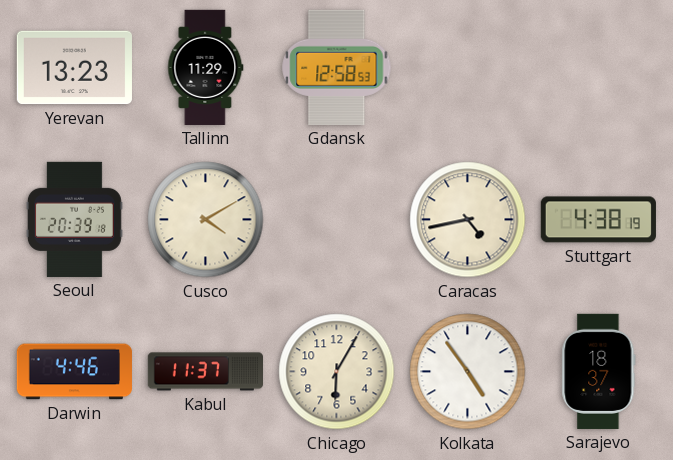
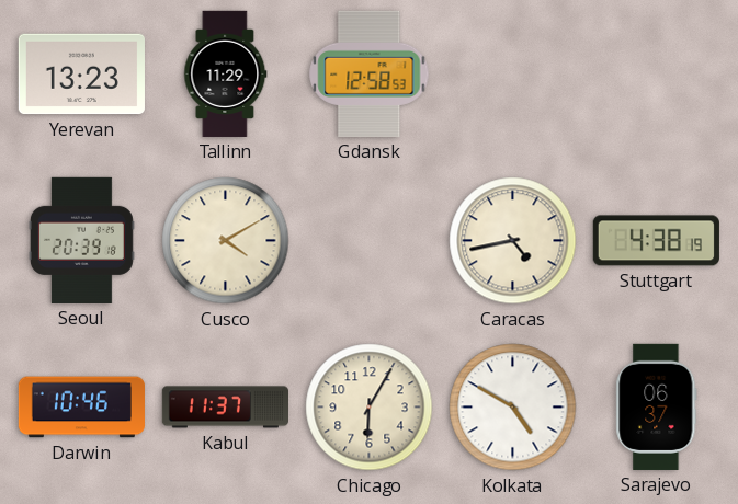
Darwin: 4:46 -> 10:46
Kolkata: 4:54 -> 4:50
Sarajevo: 18:37 -> 06:37
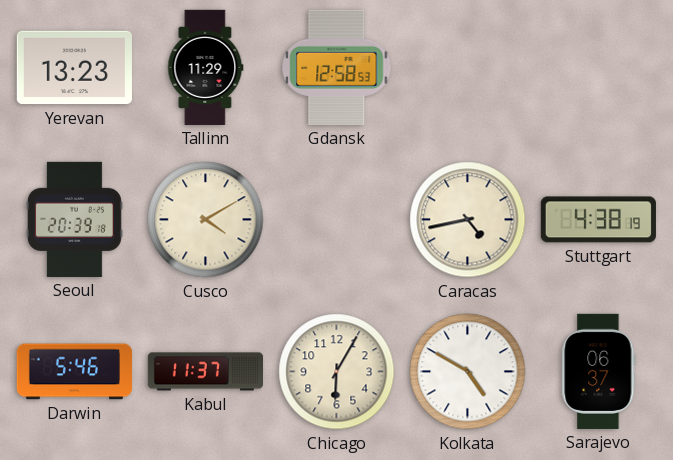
Darwin: 10:46 -> 5:46
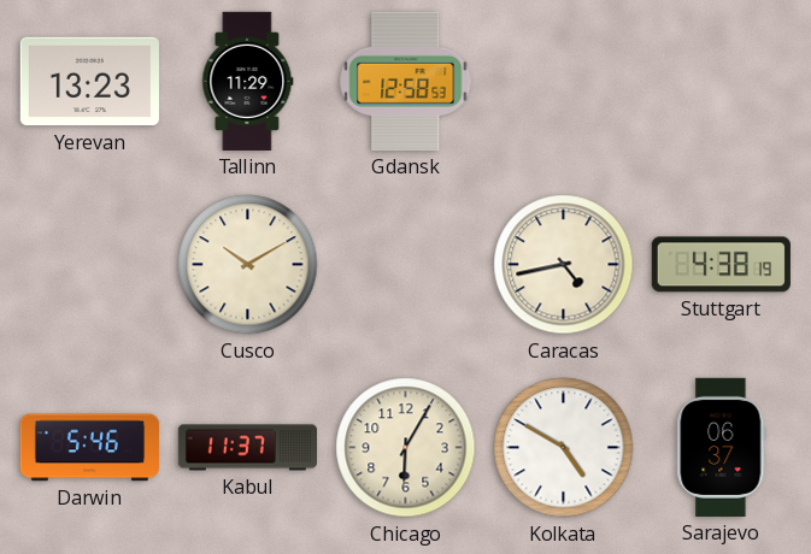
Seoul: 20:39 -> none
Cusco: 4:10 -> 10:10
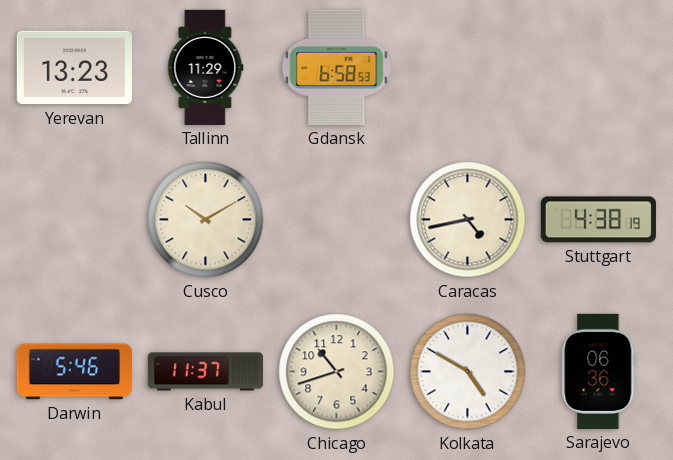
Gdansk: 12:58 -> 6:58
Chicago: 6:05 -> 10:42
Sarajevo: 06:37 -> 06:36
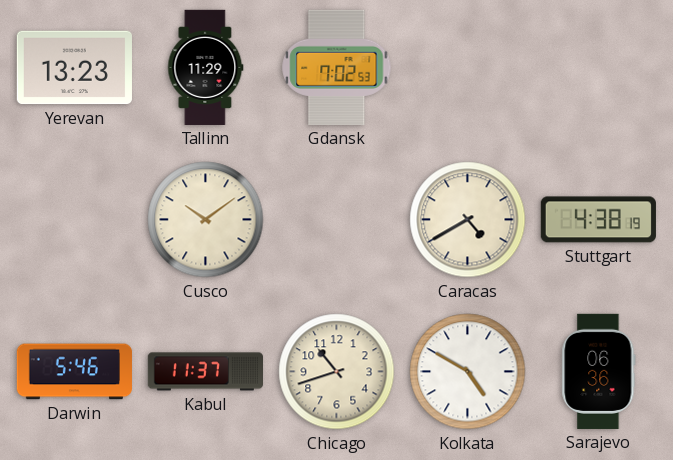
Gdansk: 6:58 -> 7:02
Cusco: 10:10 -> 10:09
Caracas: 4:43 -> 4:40
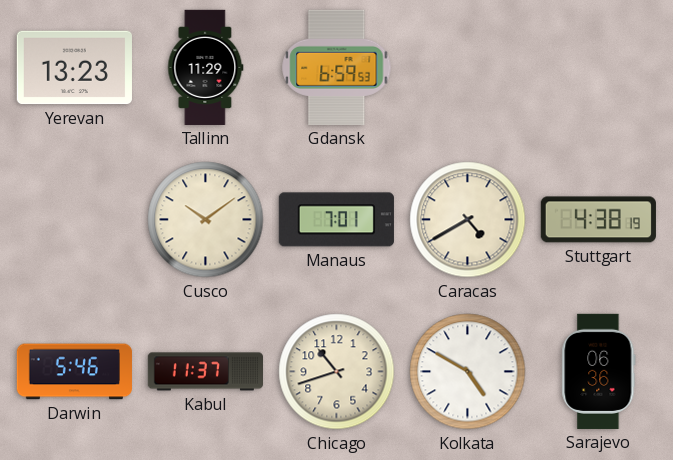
Gdansk: 7:02 -> 6:59
Manaus: none -> 7:01
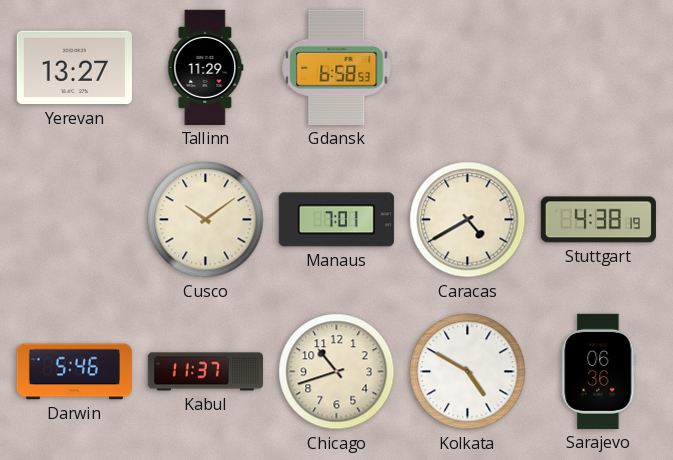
Yerevan: 13:23 -> 13:27
Gdansk: 6:59 -> 6:58
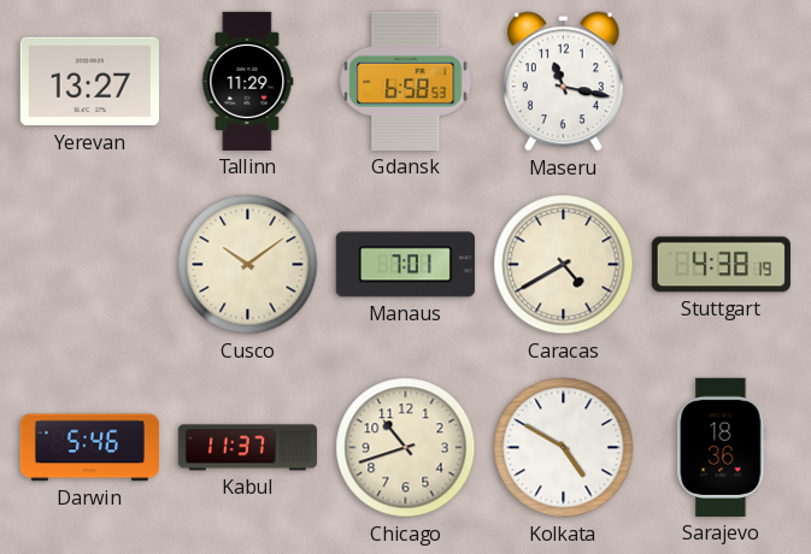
Maseru: none -> 11:17
Sarajevo: 06:36 -> 18:36
